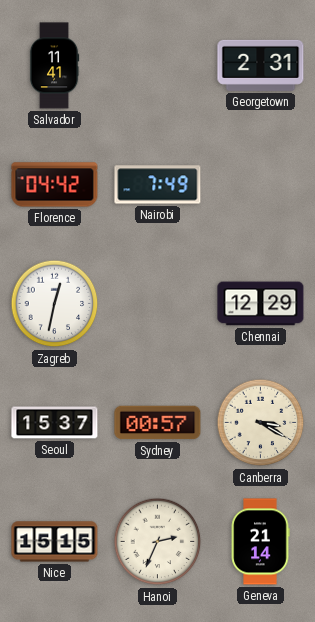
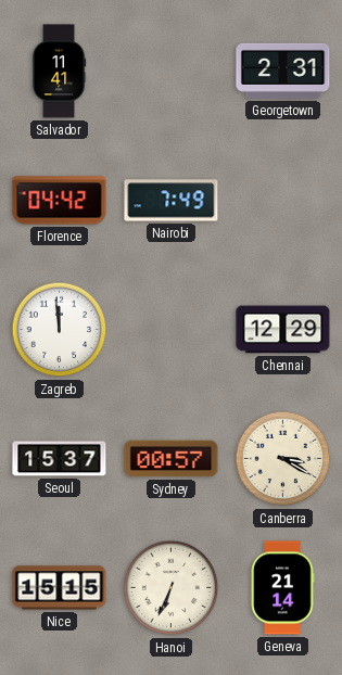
Zagreb: 12:32 -> 11:59
Hanoi: 2:34 -> 6:34
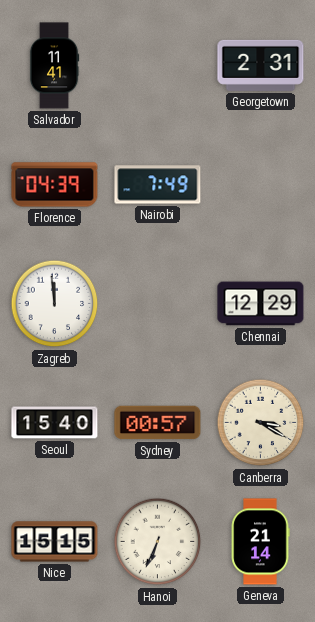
Florence: 04:42 -> 04:39
Seoul: 15:37 -> 15:40
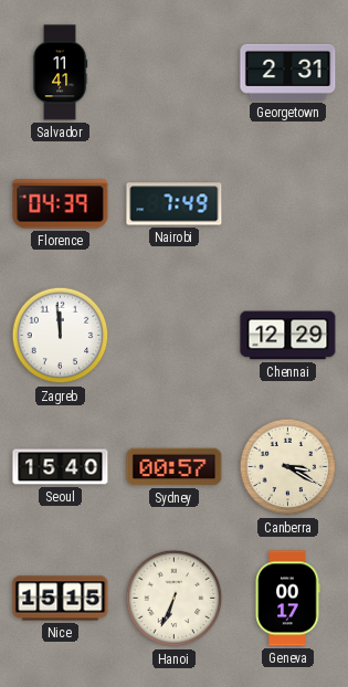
Geneva: 21:14 -> 00:17
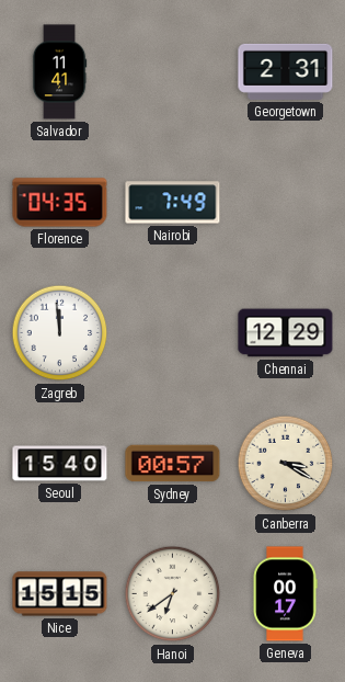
Florence: 04:39 -> 04:35
Hanoi: 6:34 -> 6:39
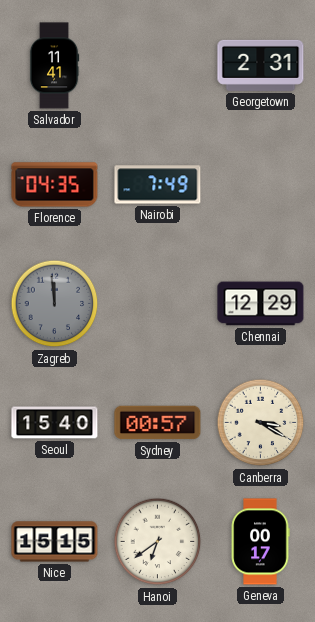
Zagreb dial: white -> grey
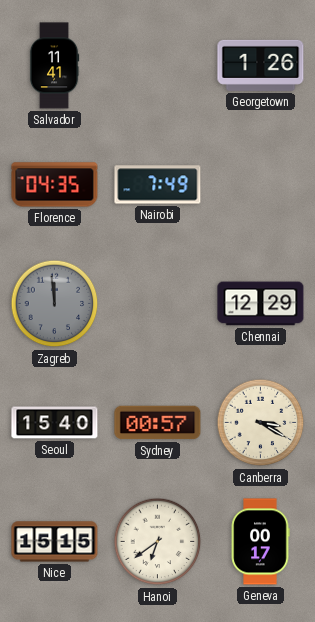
Georgetown: 2:31 -> 1:26
